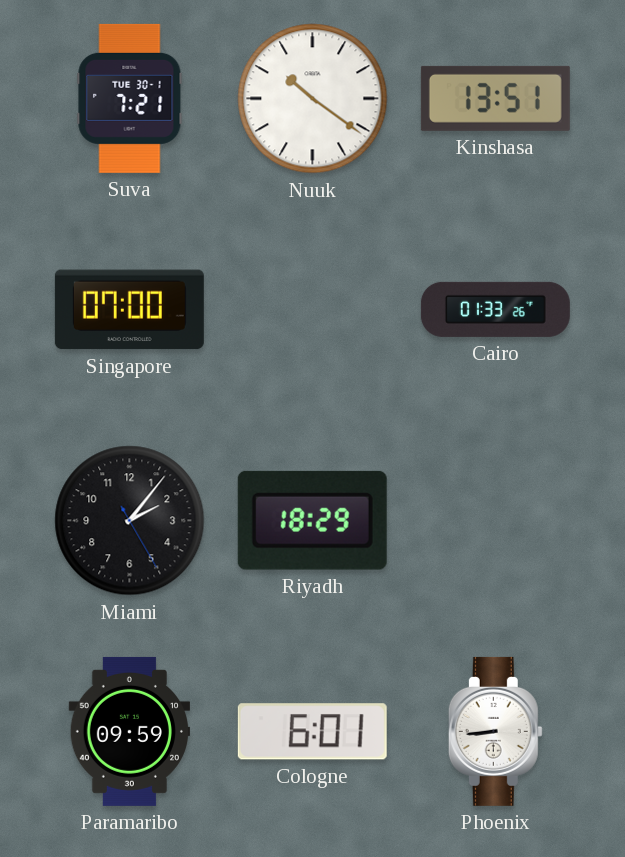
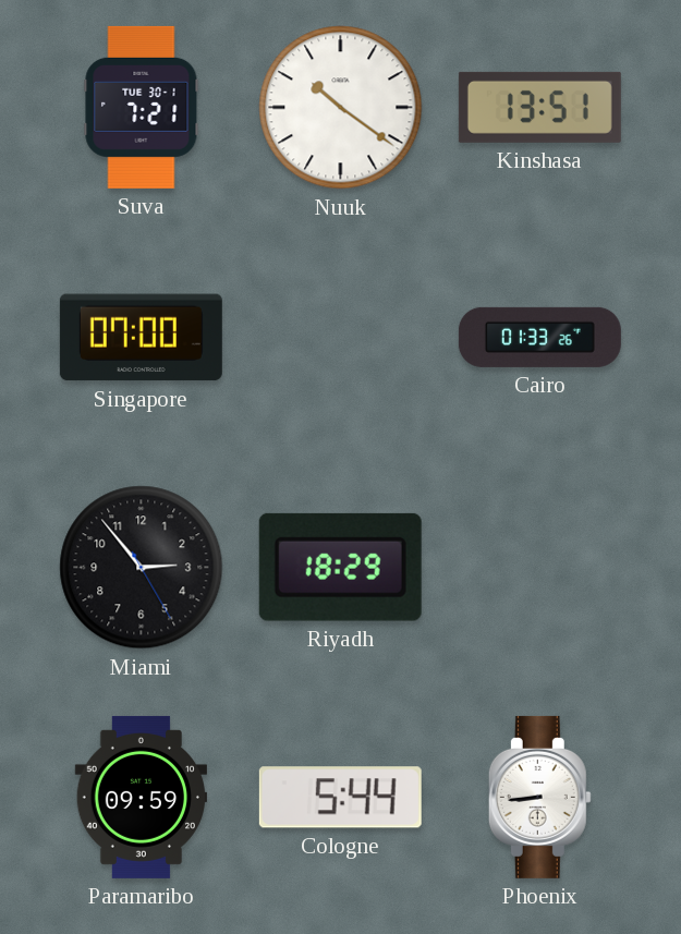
Miami: 2:06 -> 2:53
Cologne: 6:01 -> 5:44
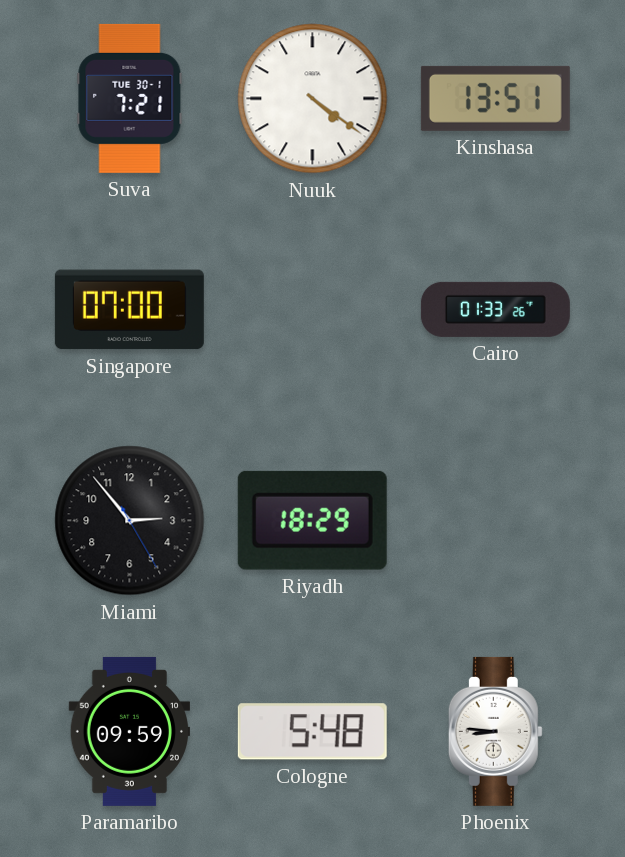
Nuuk: 10:21 -> 4:21
Cologne: 5:44 -> 5:48
Phoenix: 8:44 -> 8:46
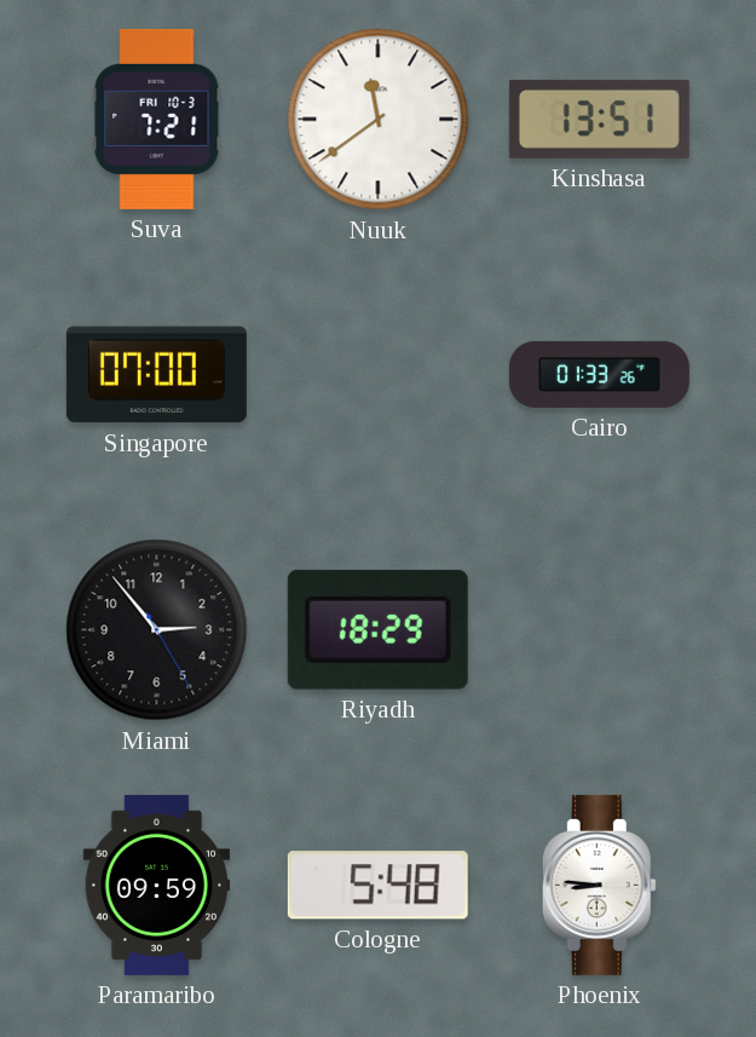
Suva date: TUE 30-1 -> FRI 10-3
Nuuk: 4:21 -> 11:39
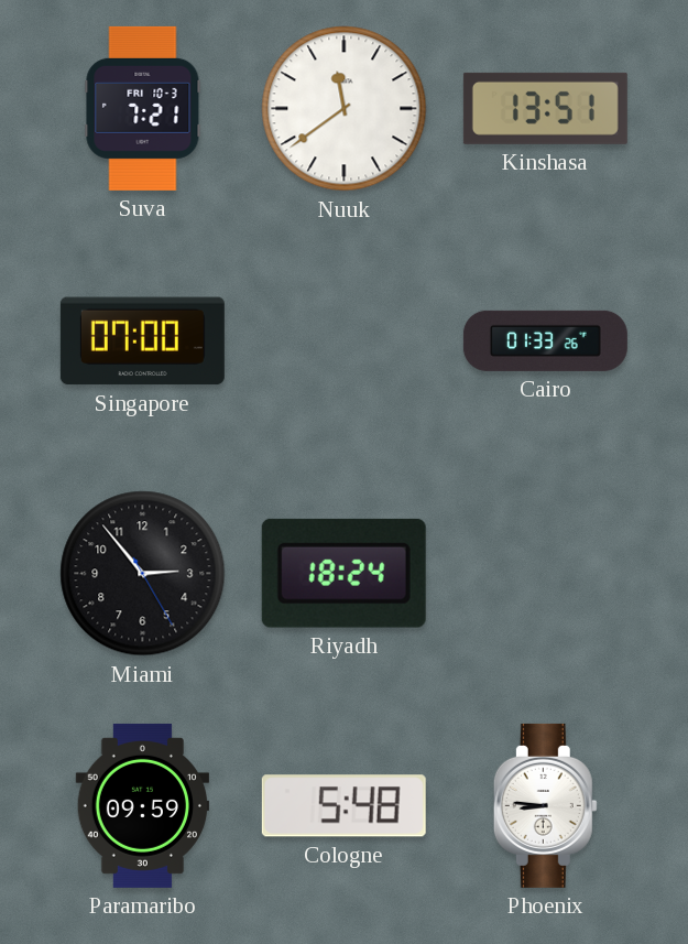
Riyadh: 18:29 -> 18:24
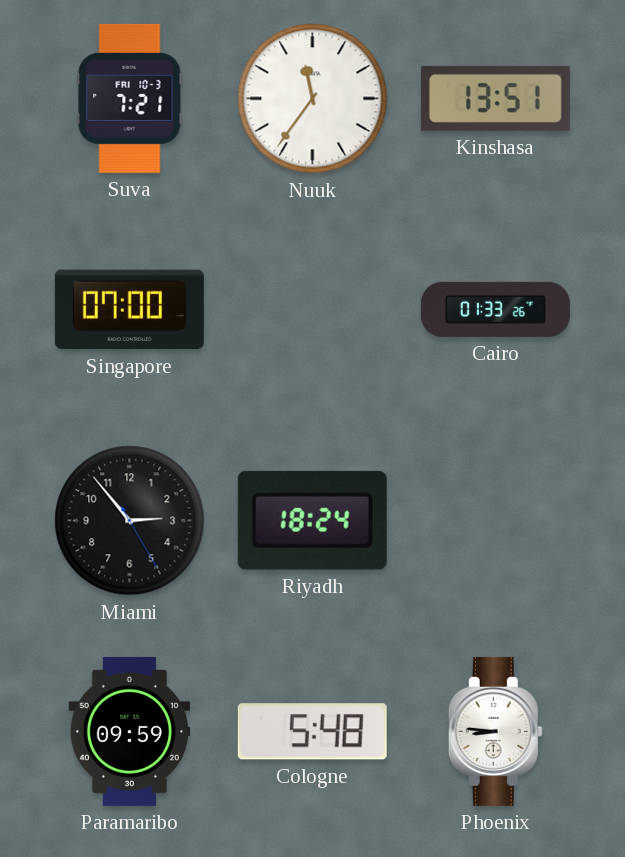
Nuuk: 11:39 -> 11:36
